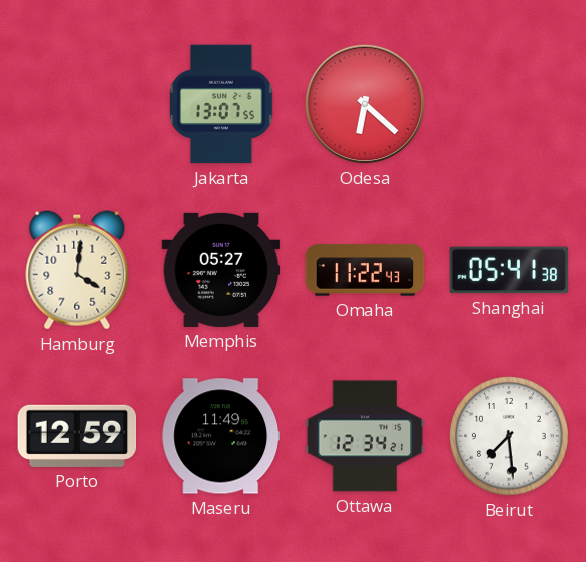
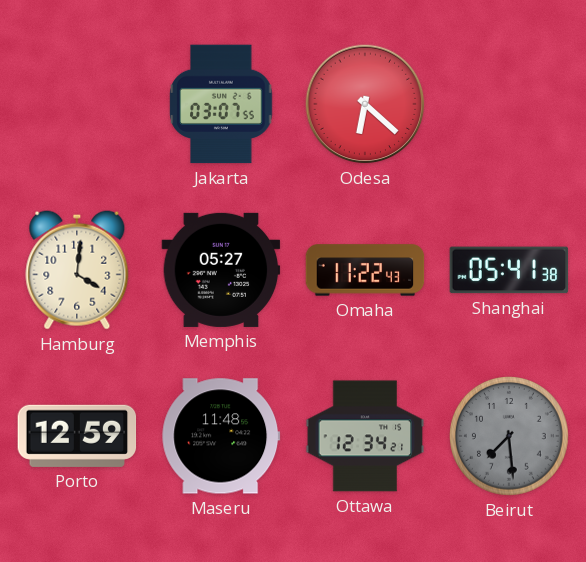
Jakarta: 13:07 -> 03:07
Maseru: 11:49 -> 11:48
Beirut dial: white -> grey
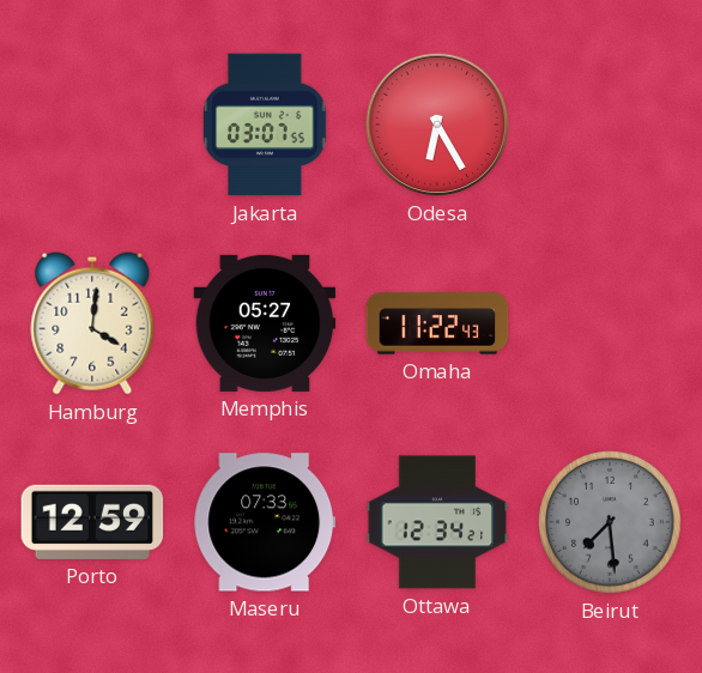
Odesa: 6:22 -> 6:25
Shanghai: 05:41 -> none
Maseru: 11:48 -> 07:33
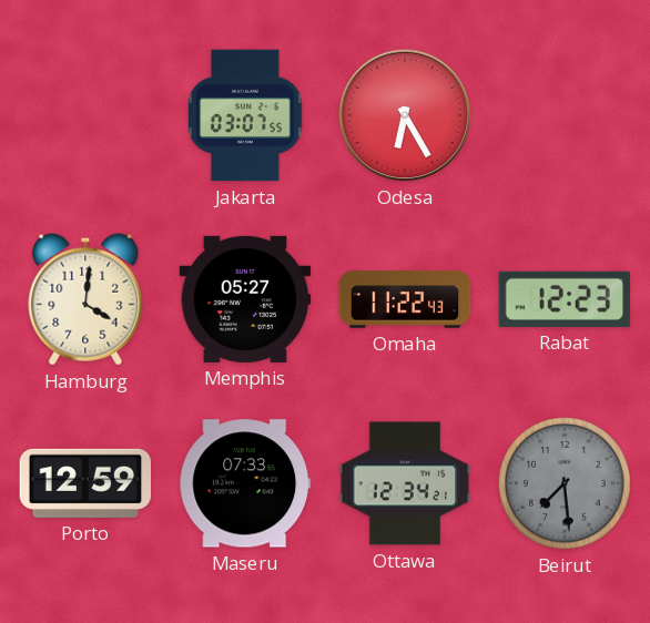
Rabat: none -> 12:23
